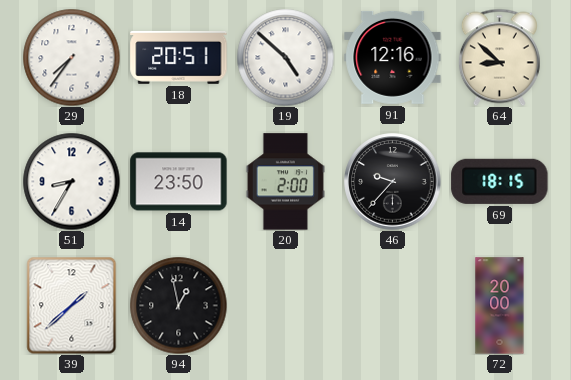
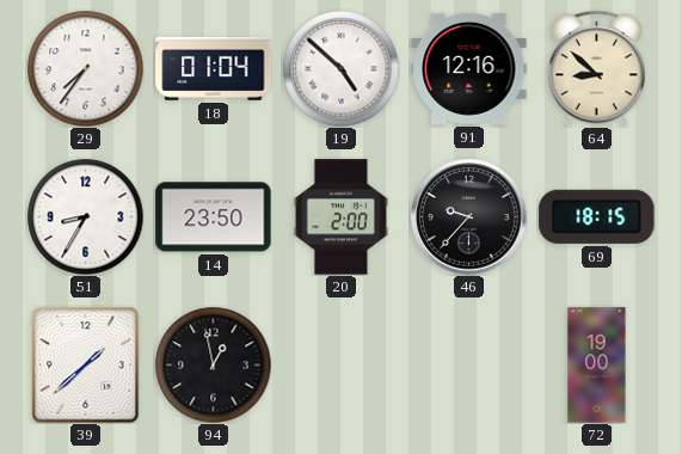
18: 20:51 -> 01:04
72: 20:00 -> 19:00
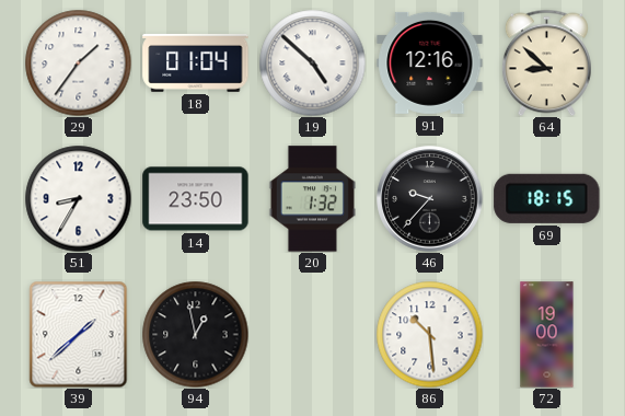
29: 7:36 -> 1:36
20: 2:00 -> 1:32
86: none -> 10:29
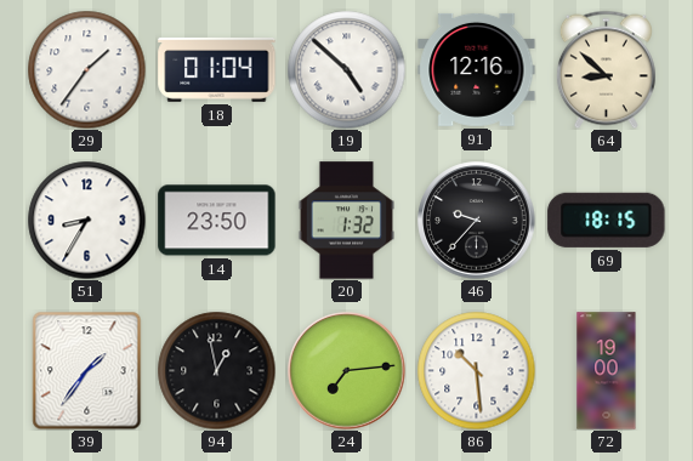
39: 1:38 -> 1:36
24: none -> 7:14
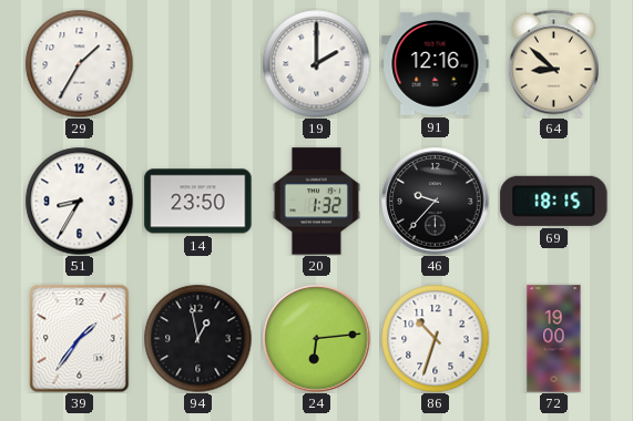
29: 1:36 -> 1:35
18: 01:04 -> none
19: 4:52 -> 2:00
24: 7:14 -> 6:14
86: 10:29 -> 10:33
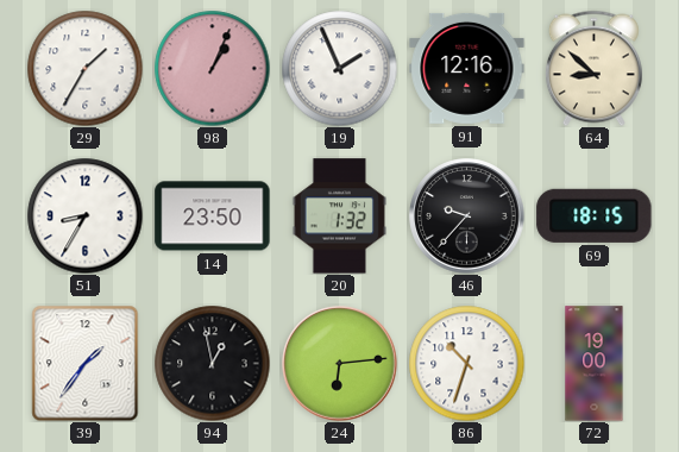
98: none -> 1:04
19: 2:00 -> 1:56
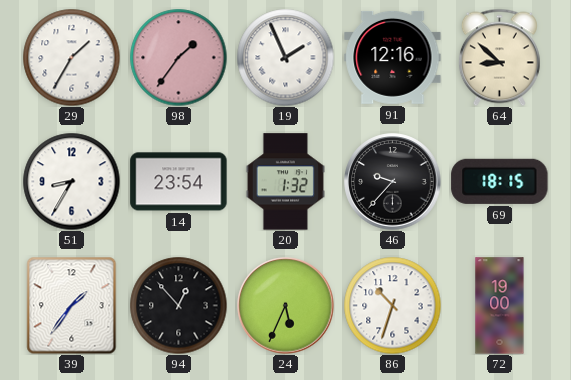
98: 1:04 -> 1:36
14: 23:50 -> 23:54
94: 12:58 -> 12:53
24: 6:14 -> 5:34
